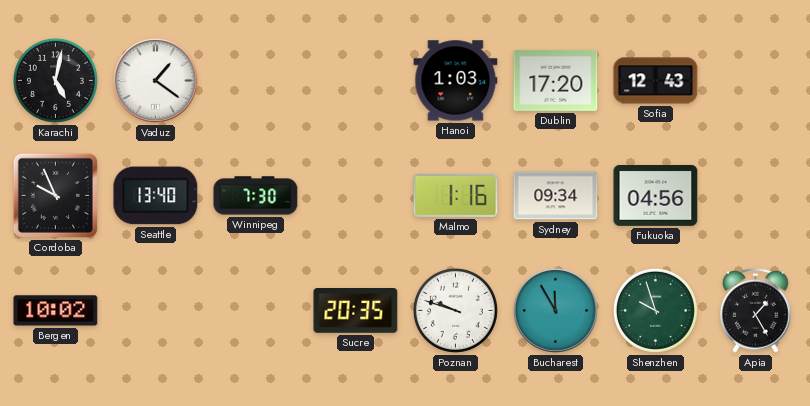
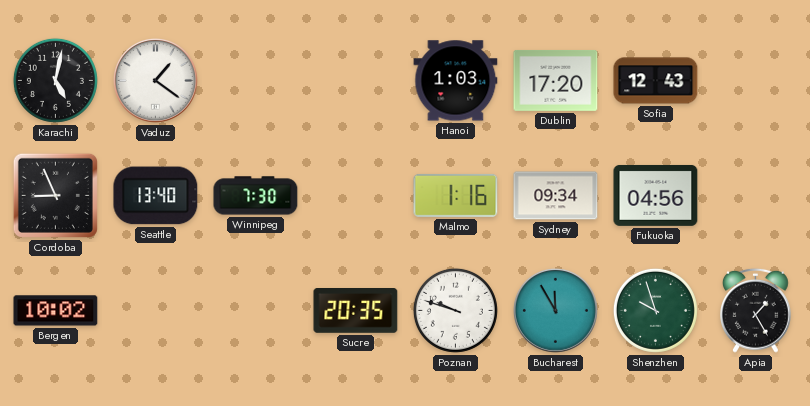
Cordoba: 9:56 -> 8:56
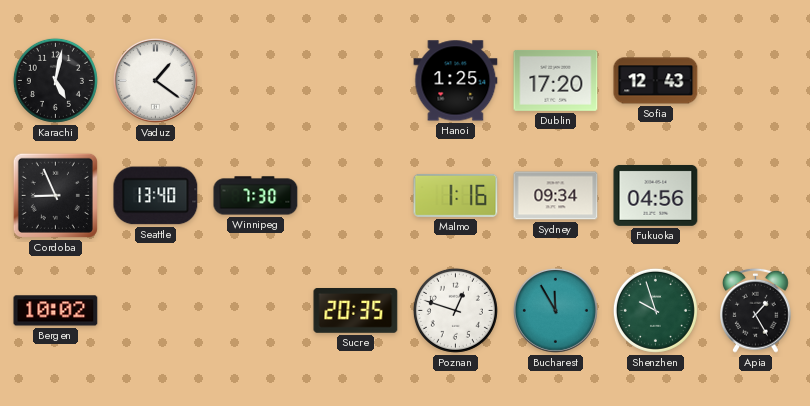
Hanoi: 1:03 -> 1:25
Poznan: 9:48 -> 12:48
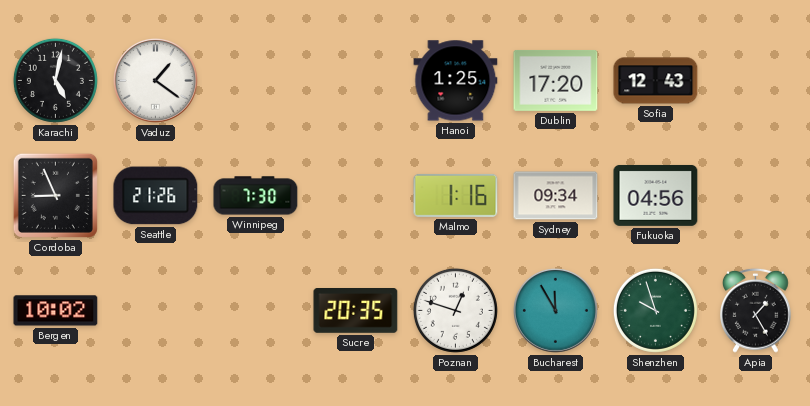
Seattle: 13:40 -> 21:26
